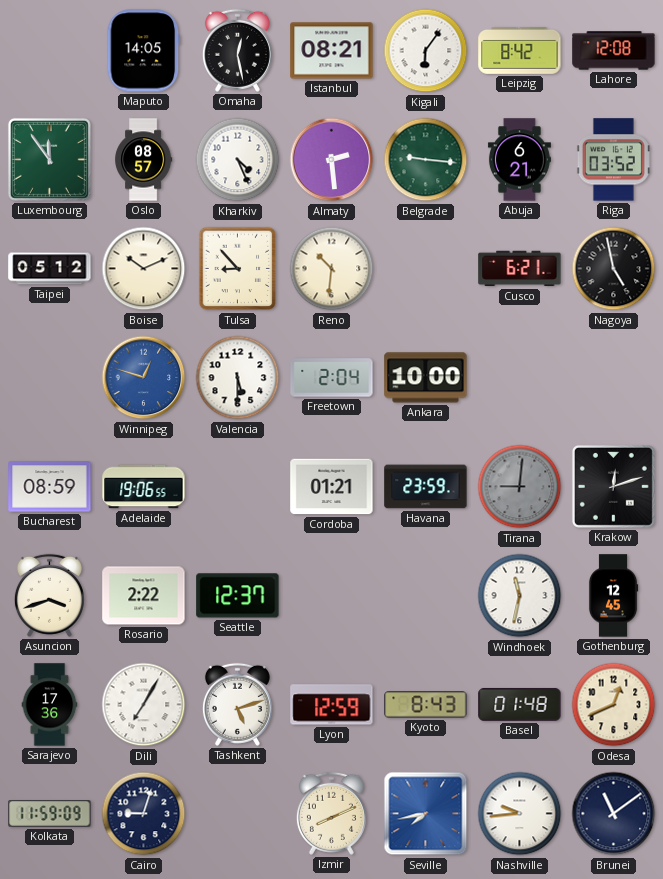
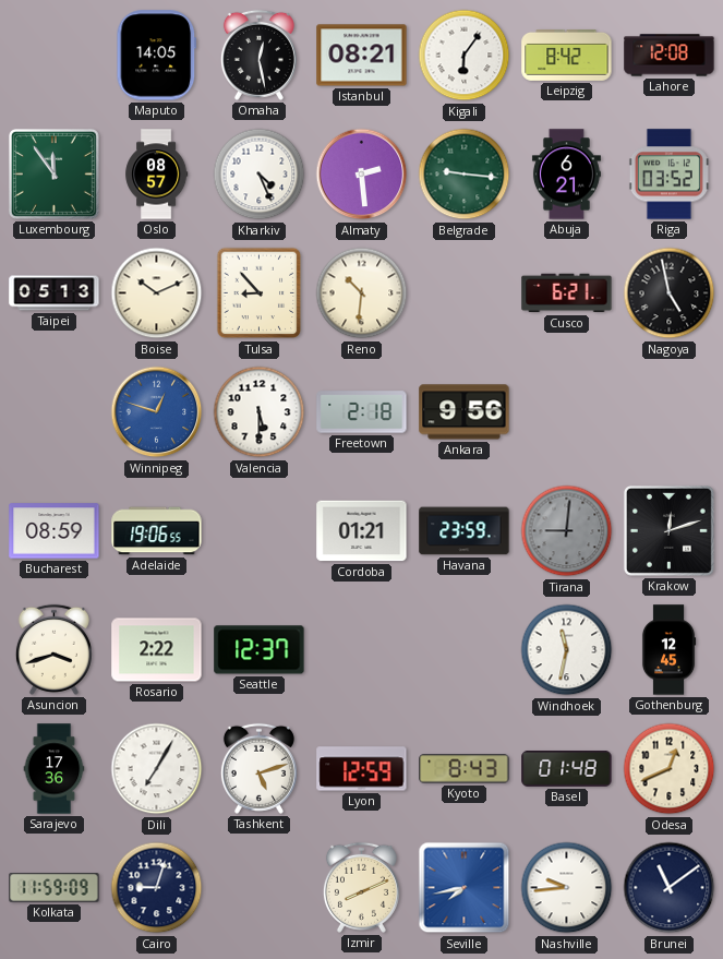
Taipei: 05:12 -> 05:13
Freetown: 2:04 -> 2:18
Ankara: 10:00 -> 9:56
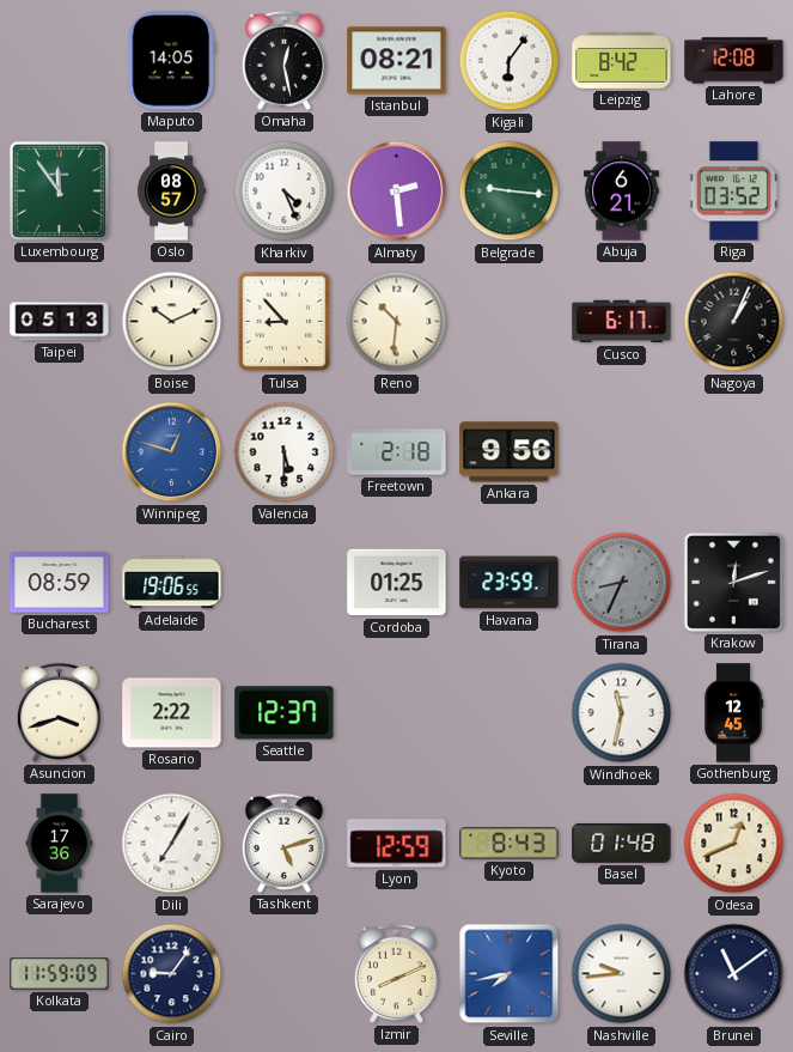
Cusco: 6:21 -> 6:17
Nagoya: 4:58 -> 1:04
Cordoba: 01:21 -> 01:25
Tirana: 9:01 -> 8:34
Cairo: 9:03 -> 9:06
